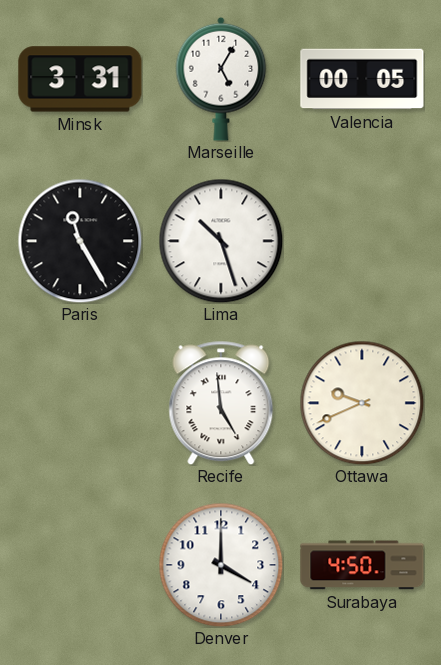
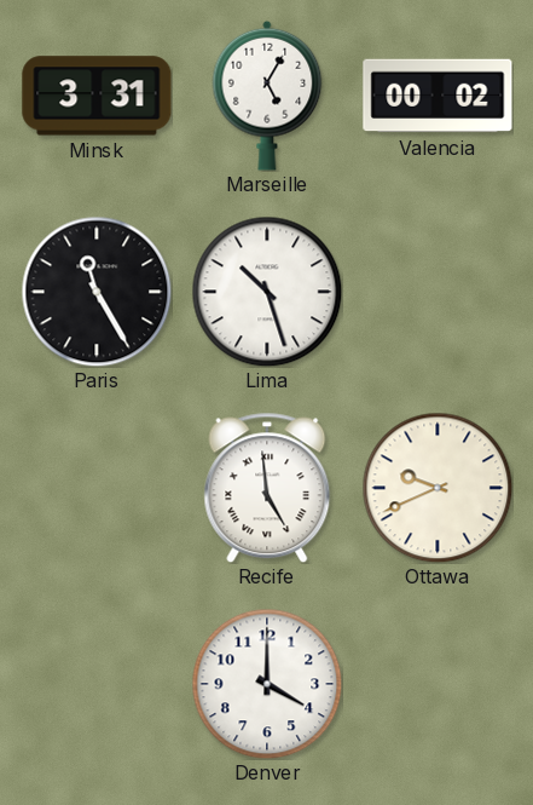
Valencia: 00:05 -> 00:02
Surabaya: 4:50 -> none
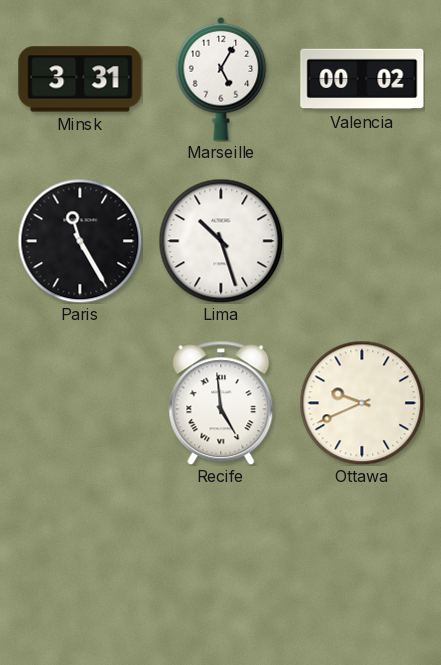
Denver: 4:00 -> none
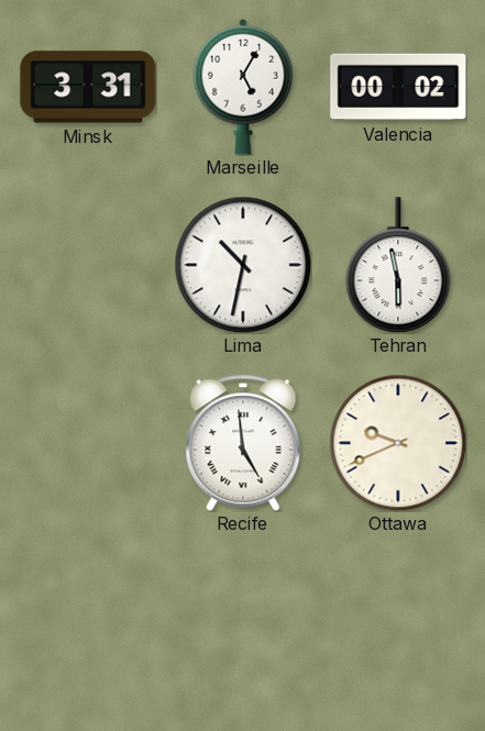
Paris: 11:25 -> none
Lima: 10:27 -> 10:32
Tehran: none -> 5:58
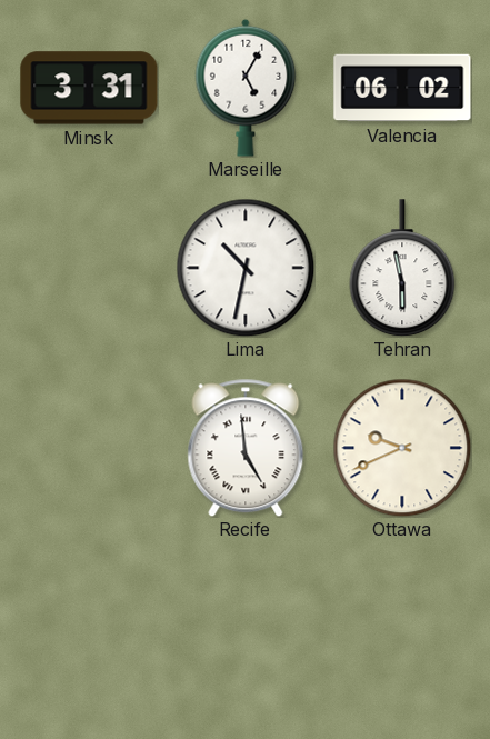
Valencia: 00:02 -> 06:02
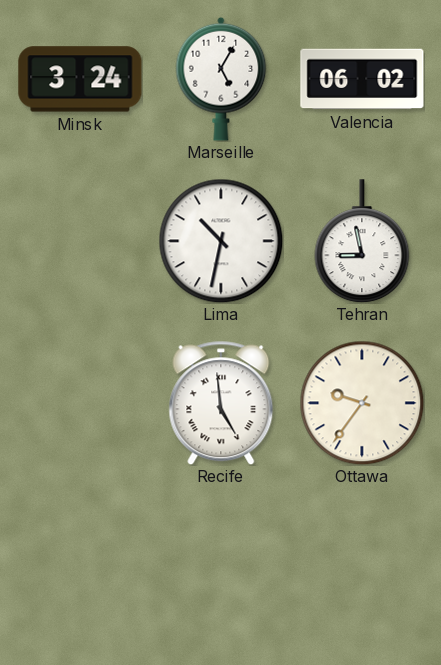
Minsk: 3:31 -> 3:24
Tehran: 5:58 -> 8:58
Ottawa: 9:41 -> 9:36
